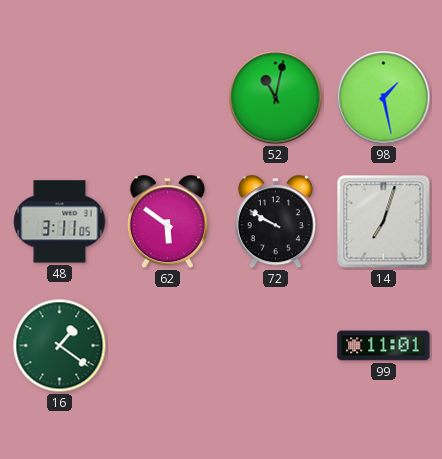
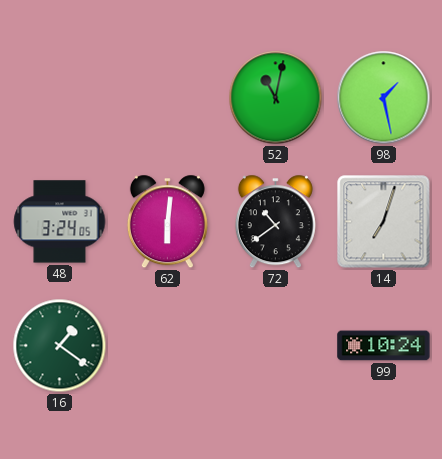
48: 3:11 -> 3:24
62: 5:51 -> 6:01
72: 9:50 -> 10:39
99: 11:01 -> 10:24
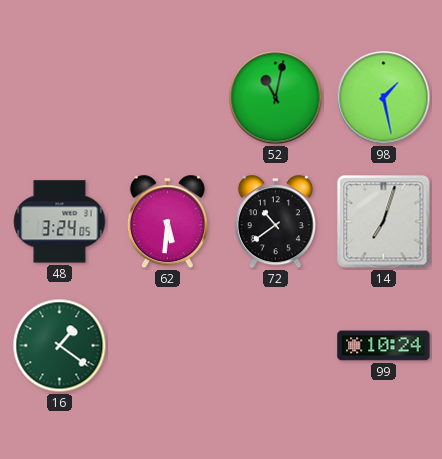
62: 6:01 -> 5:31
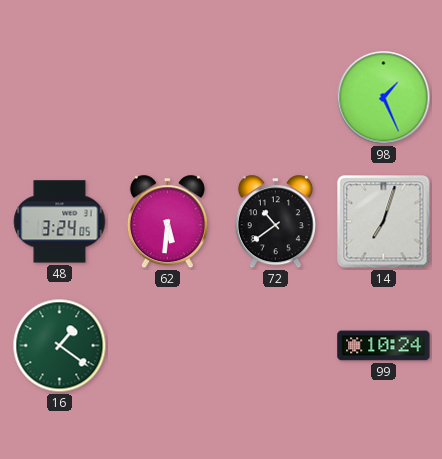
52: 11:02 -> none
98: 1:28 -> 1:26
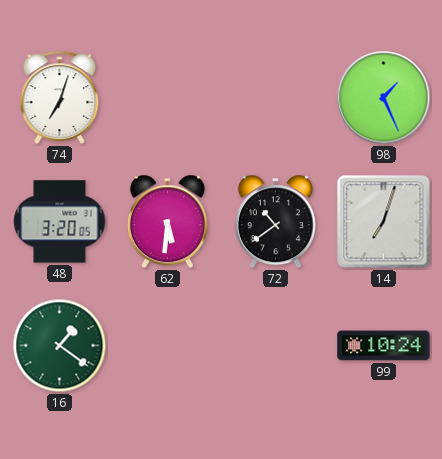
74: none -> 7:03
48: 3:24 -> 3:20
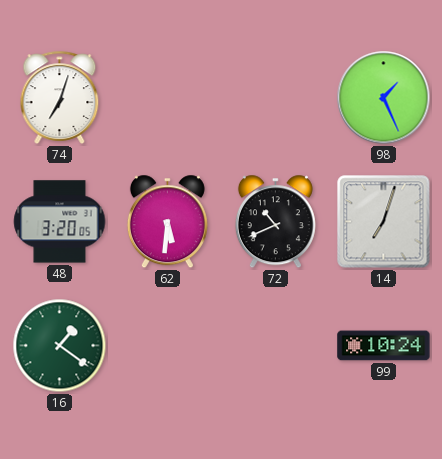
72: 10:39 -> 10:41
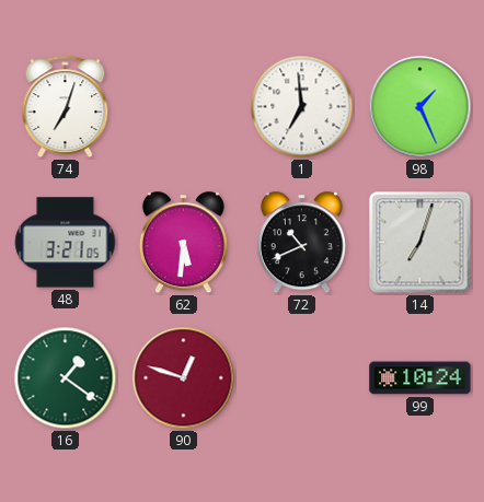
1: none -> 6:59
48: 3:20 -> 3:21
90: none -> 12:48
